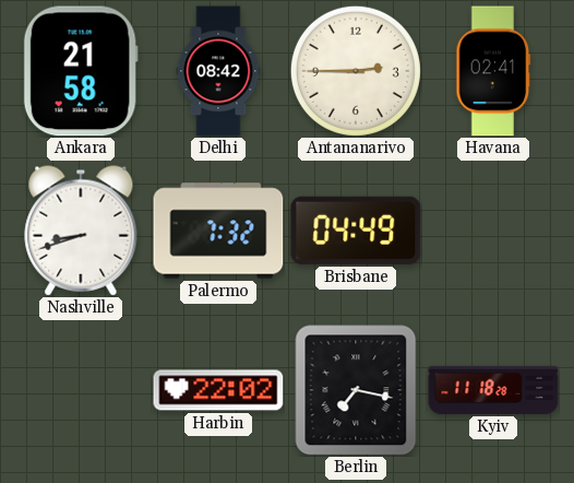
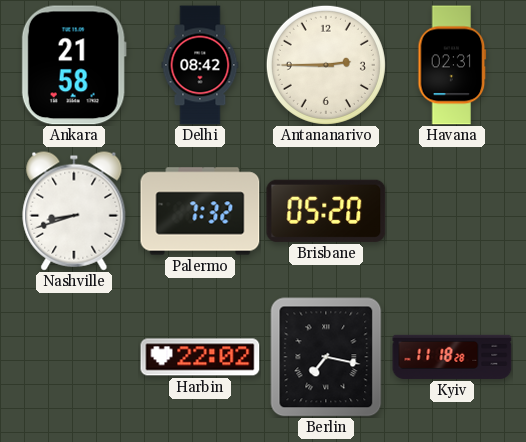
Havana: 02:41 -> 02:31
Brisbane: 04:49 -> 05:20
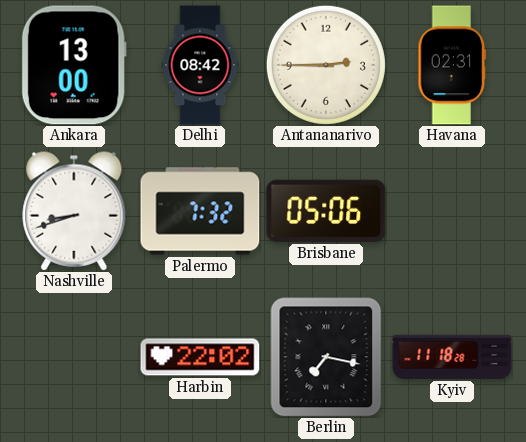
Ankara: 21:58 -> 13:00
Brisbane: 05:20 -> 05:06
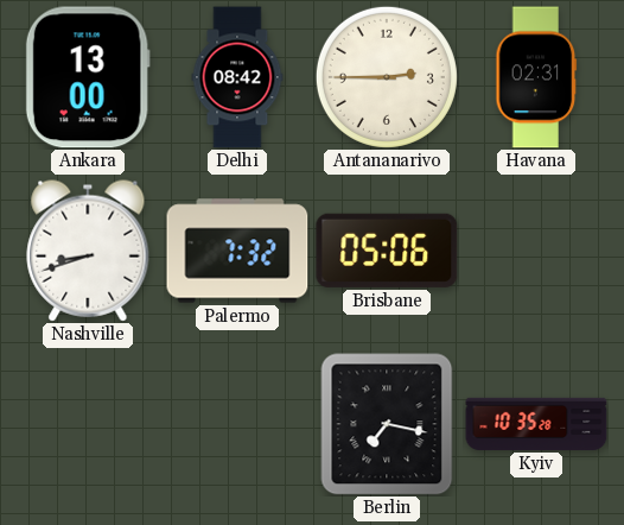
Harbin: 22:02 -> none
Kyiv: 11:18 -> 10:35
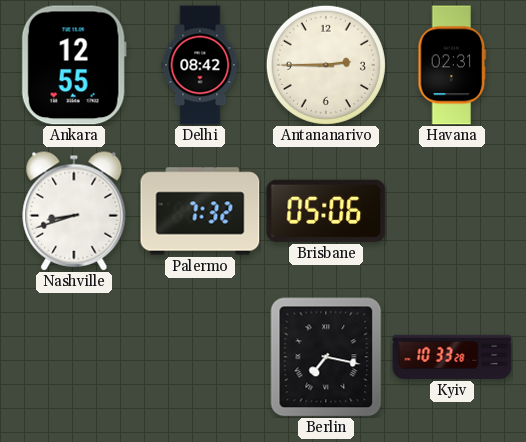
Ankara: 13:00 -> 12:55
Kyiv: 10:35 -> 10:33
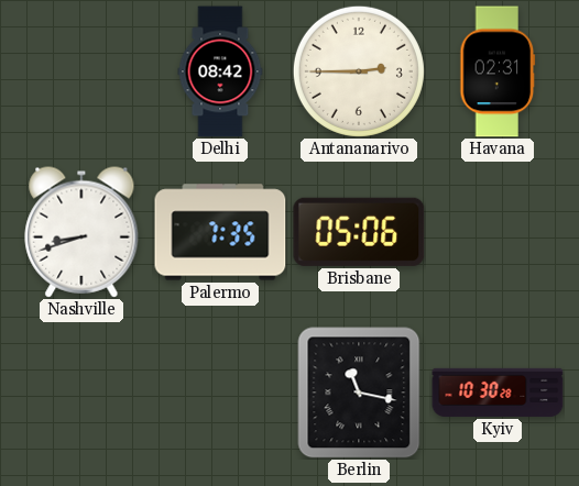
Ankara: 12:55 -> none
Palermo: 7:32 -> 7:35
Berlin: 7:17 -> 11:17
Kyiv: 10:33 -> 10:30
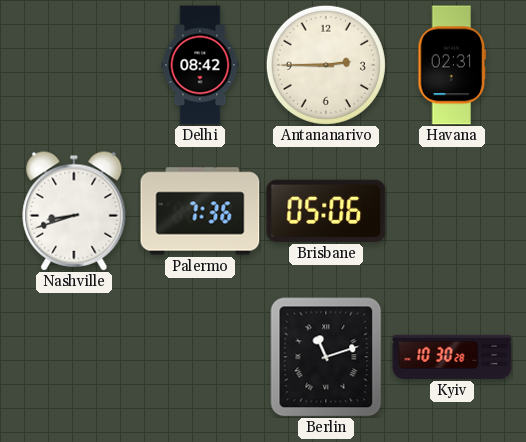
Palermo: 7:35 -> 7:36
Berlin: 11:17 -> 11:12
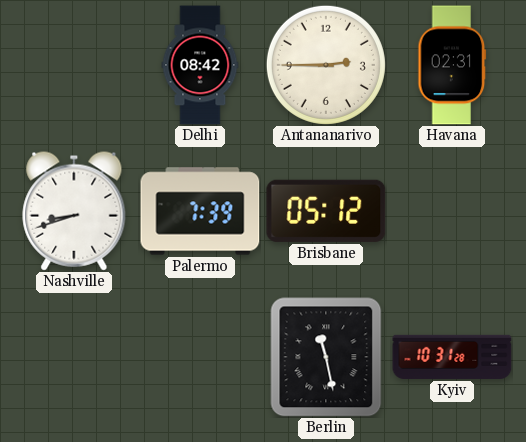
Palermo: 7:36 -> 7:39
Brisbane: 05:06 -> 05:12
Berlin: 11:12 -> 11:28
Kyiv: 10:30 -> 10:31
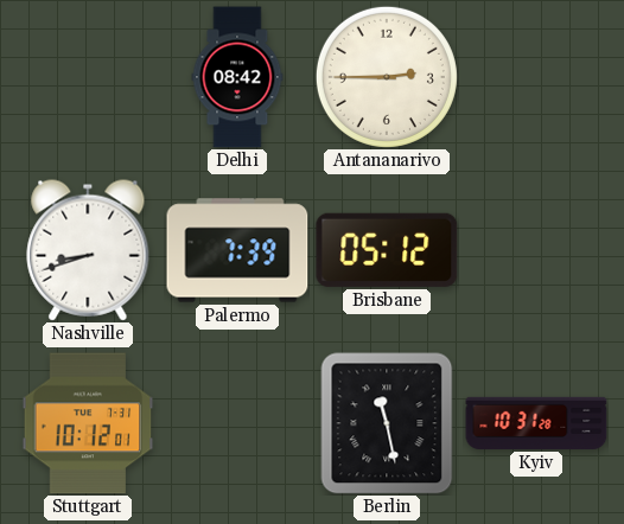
Havana: 02:31 -> none
Stuttgart: none -> 10:12
